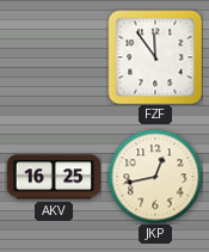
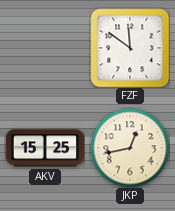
FZF: 11:54 -> 11:51
AKV: 16:25 -> 15:25
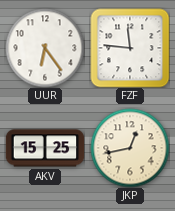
UUR: none -> 6:24
FZF: 11:51 -> 11:46
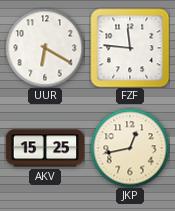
UUR: 6:24 -> 6:20
